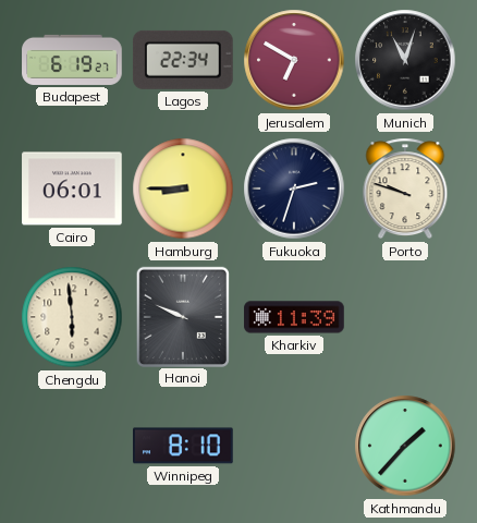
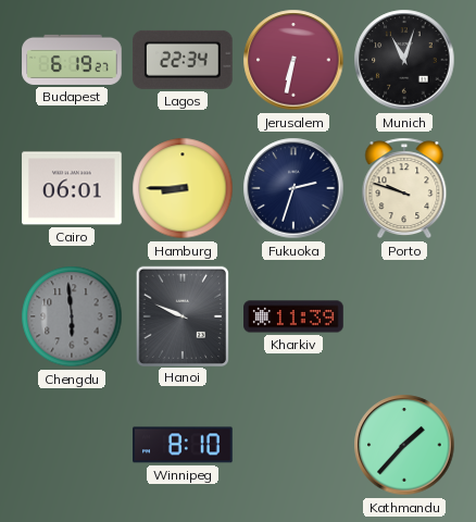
Jerusalem: 6:50 -> 6:32
Chengdu dial: cream -> grey
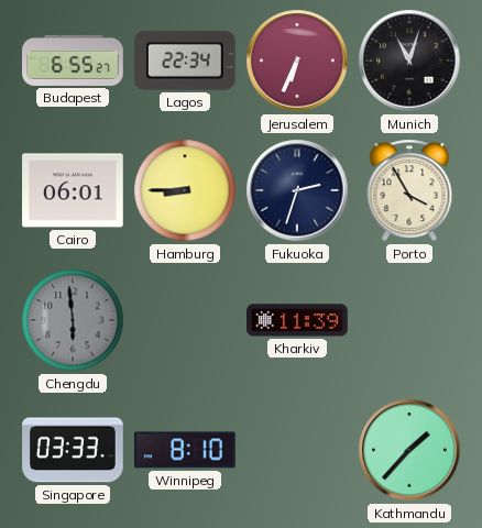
Budapest: 6:19 -> 6:55
Jerusalem: 6:32 -> 6:34
Porto: 9:48 -> 3:55
Hanoi: 9:49 -> none
Singapore: none -> 03:33
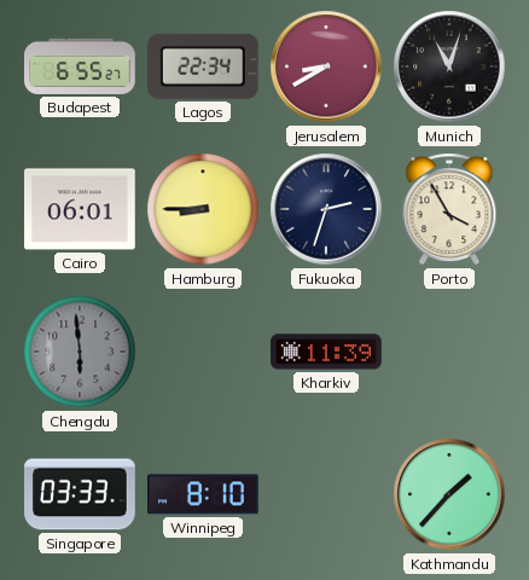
Jerusalem: 6:34 -> 8:40
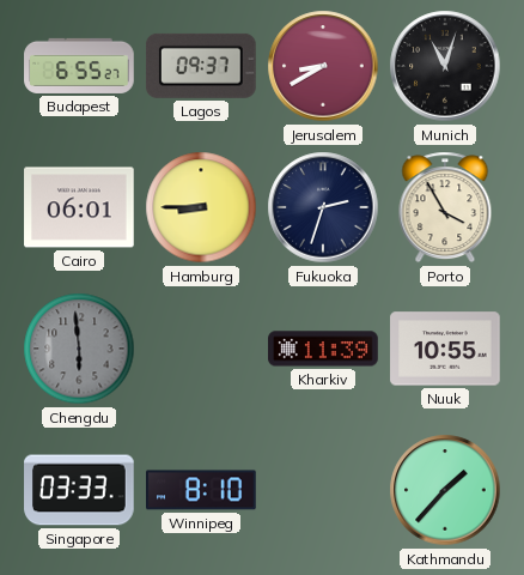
Lagos: 22:34 -> 09:37
Nuuk: none -> 10:55
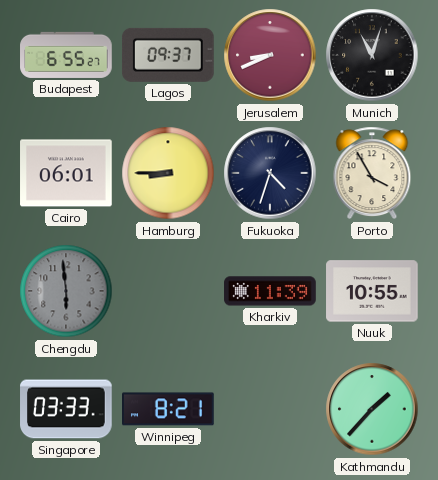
Jerusalem: 8:40 -> 8:41
Fukuoka: 2:33 -> 4:33
Winnipeg: 8:10 -> 8:21
